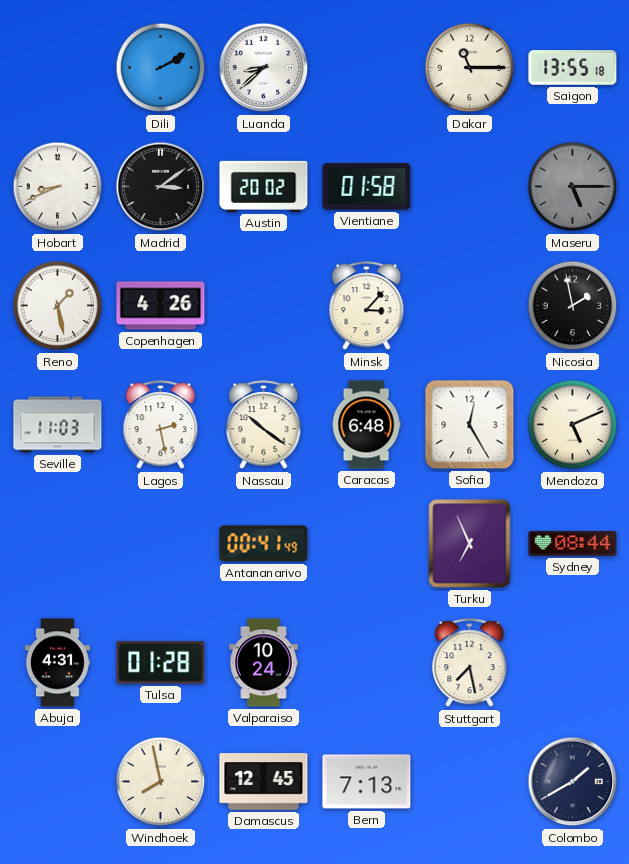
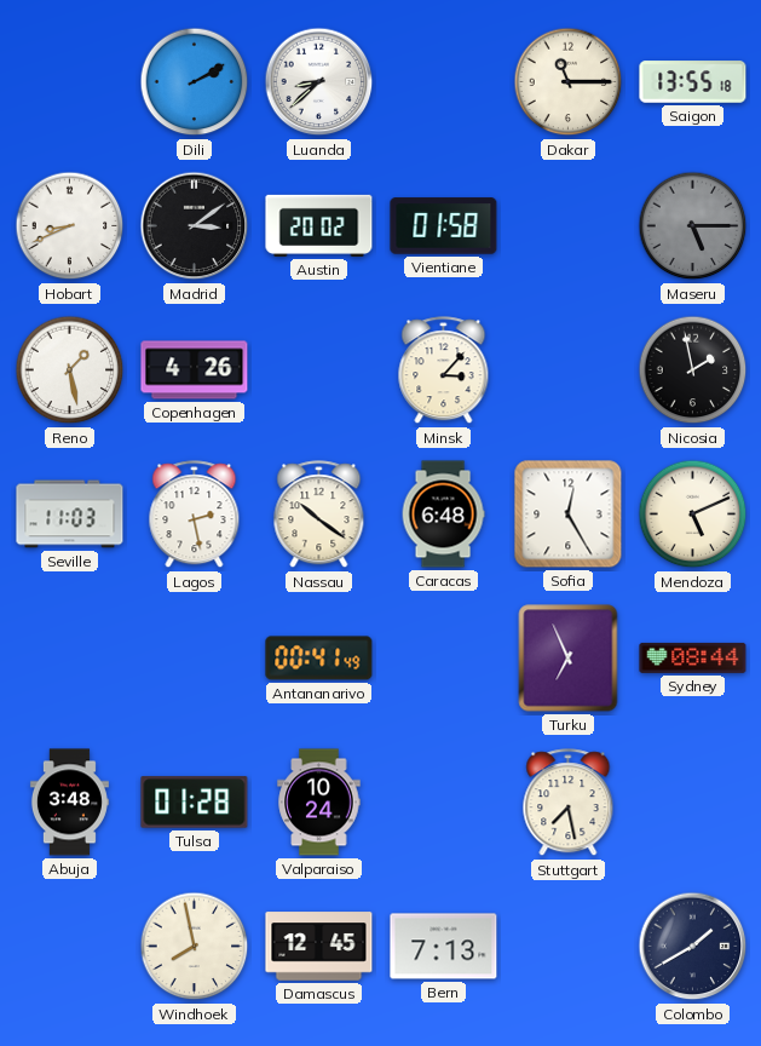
Abuja: 4:31 -> 3:48
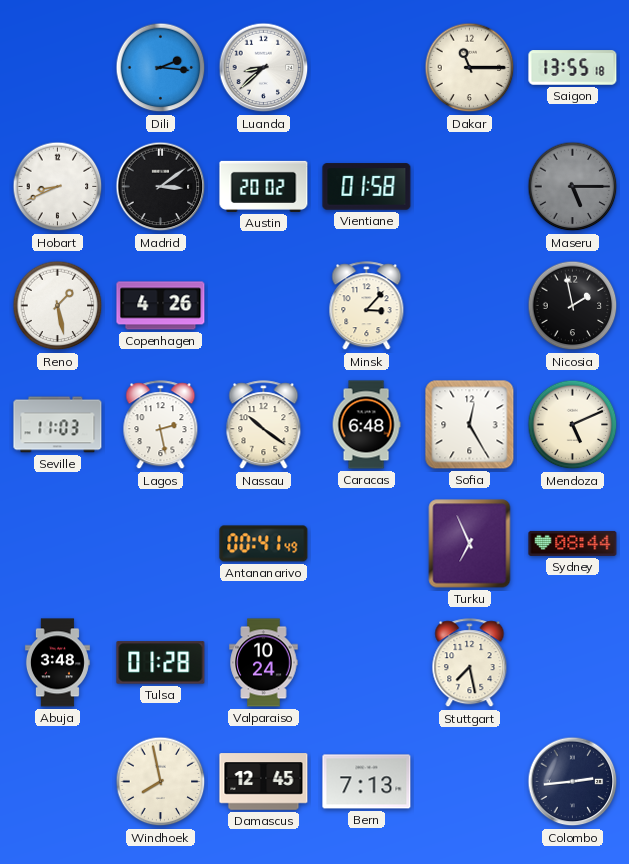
Dili: 2:10 -> 2:16
Colombo: 1:40 -> 2:44
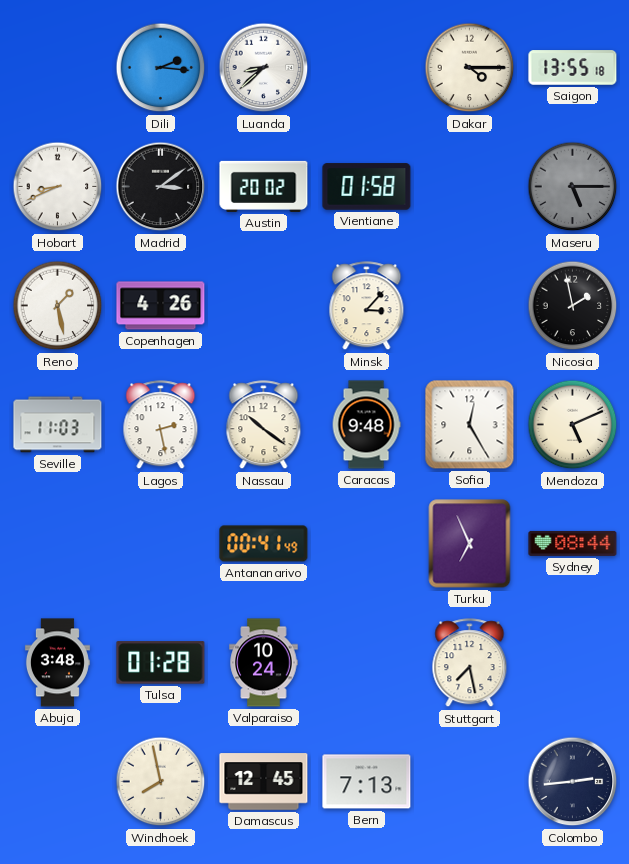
Dakar: 11:15 -> 4:15
Caracas: 6:48 -> 9:48
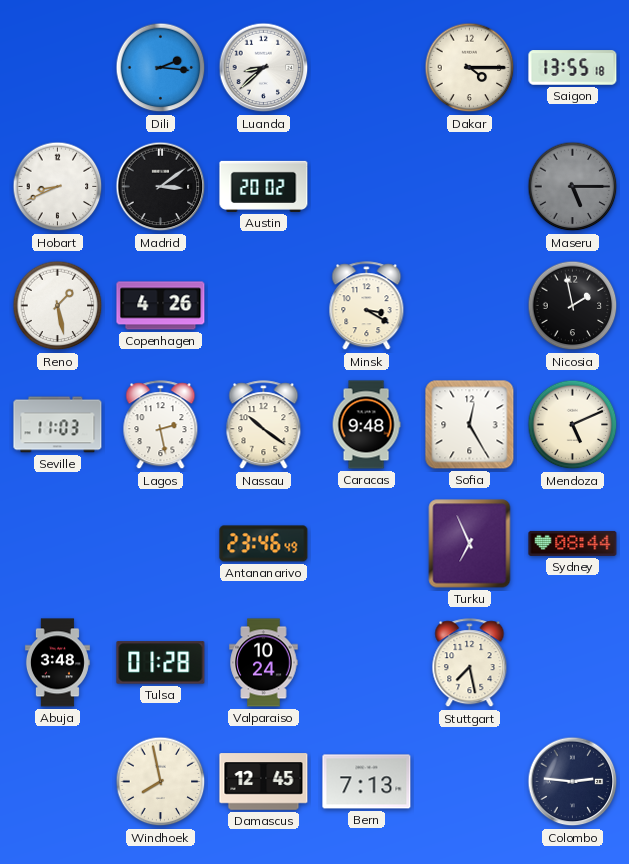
Vientiane: 01:58 -> none
Minsk: 3:07 -> 3:20
Antananarivo: 00:41 -> 23:46
Colombo: 2:44 -> 2:46
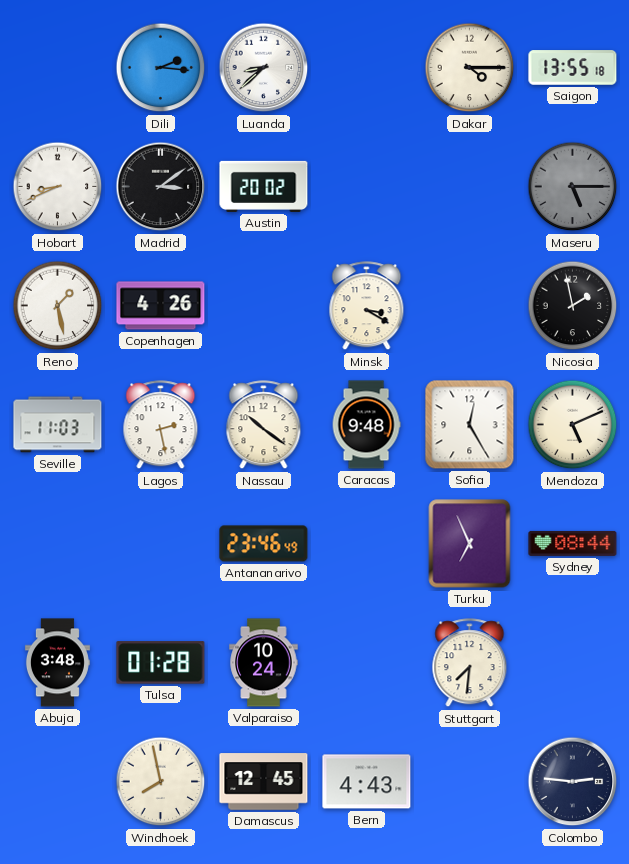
Stuttgart: 7:28 -> 7:31
Bern: 7:13 -> 4:43
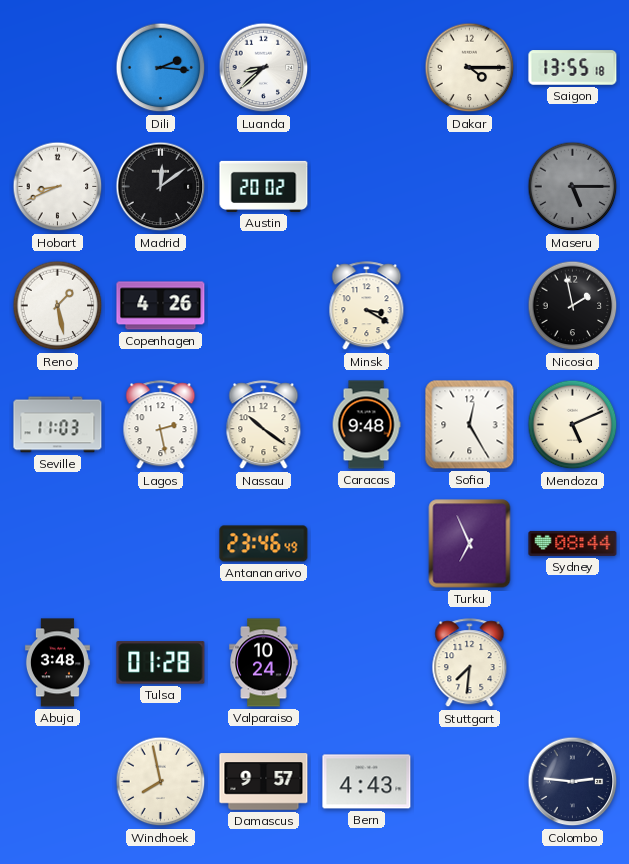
Madrid: 3:09 -> 12:09
Damascus: 12:45 -> 9:57
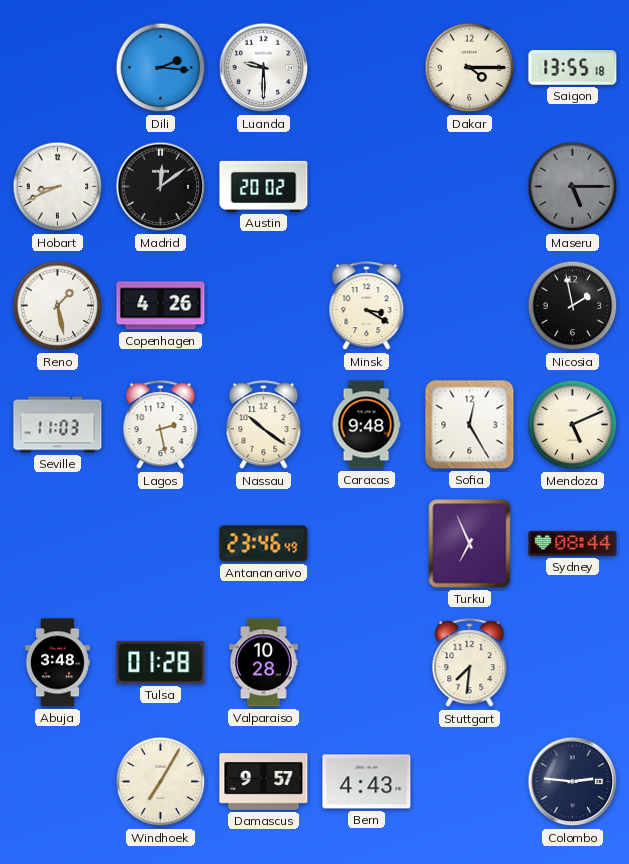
Luanda: 8:38 -> 9:30
Valparaiso: 10:24 -> 10:28
Windhoek: 7:58 -> 7:05
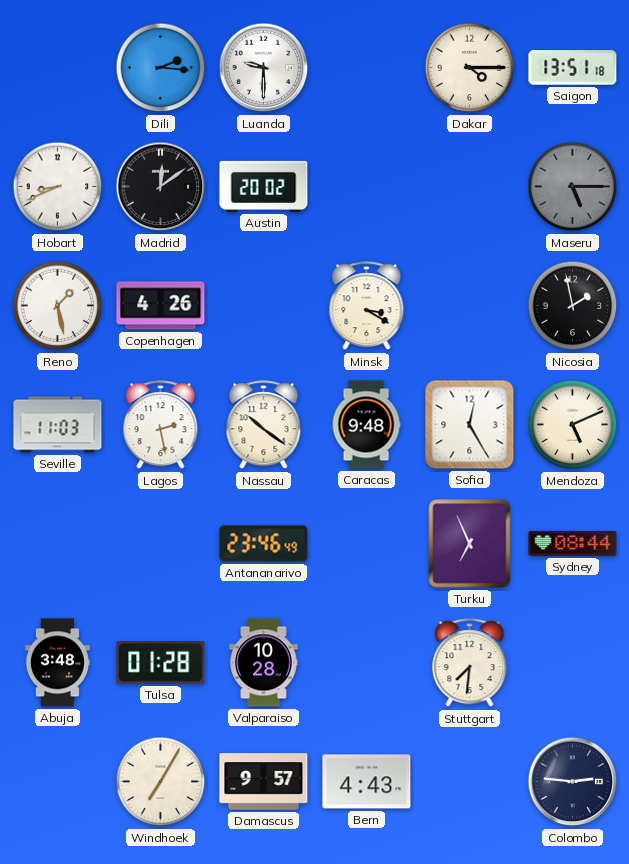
Saigon: 13:55 -> 13:51
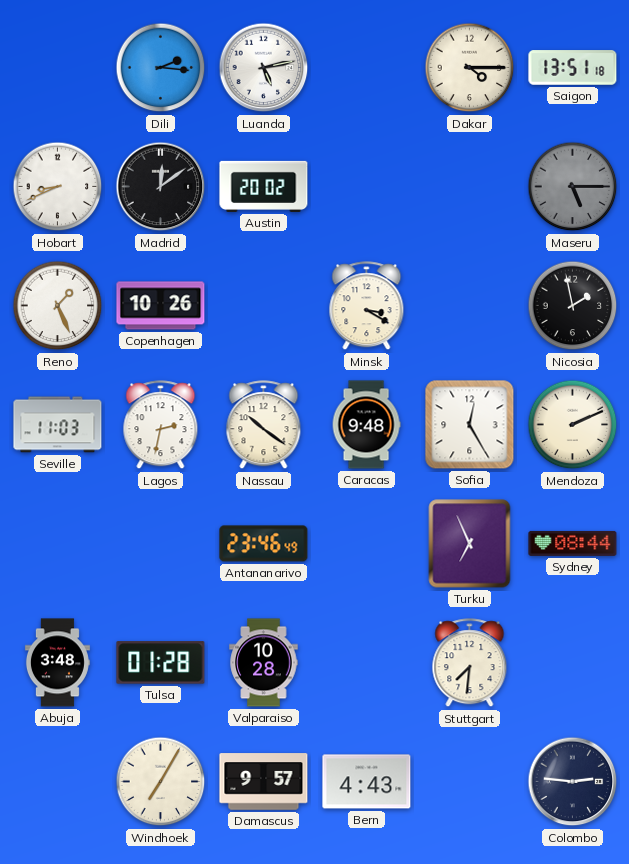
Luanda: 9:30 -> 5:13
Reno: 1:28 -> 1:26
Copenhagen: 4:26 -> 10:26
Lagos: 2:28 -> 2:32
Mendoza: 5:11 -> 2:11
